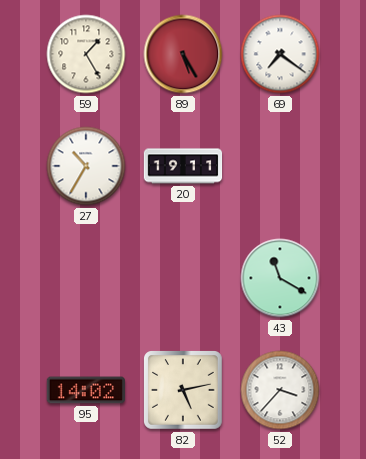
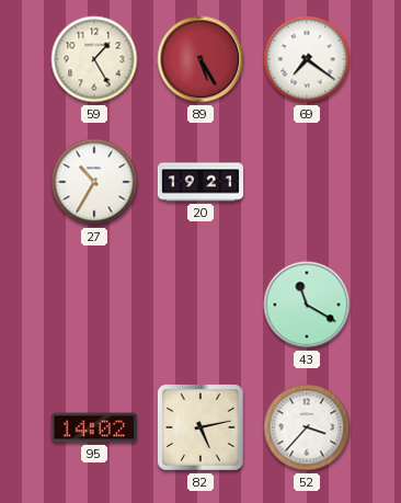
20: 19:11 -> 19:21
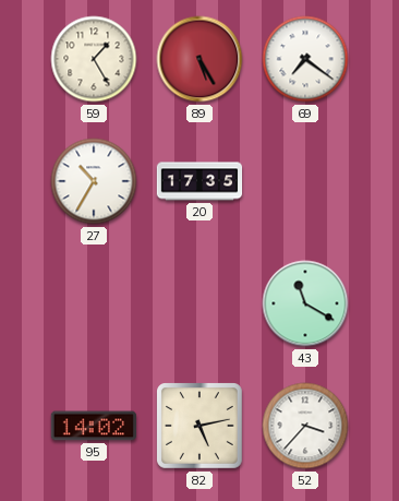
20: 19:21 -> 17:35
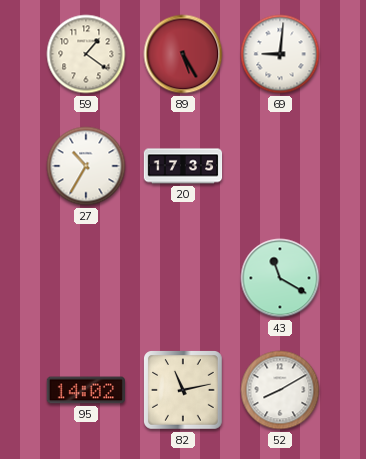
59: 1:25 -> 1:21
69: 7:21 -> 9:01
82: 5:13 -> 11:13
52: 3:37 -> 8:10
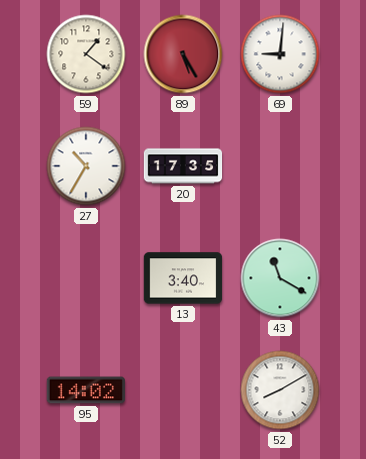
13: none -> 3:40
82: 11:13 -> none
